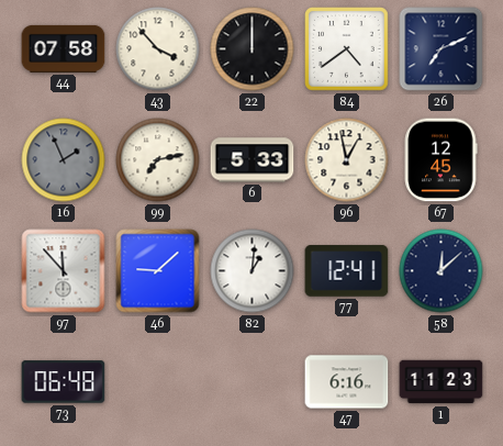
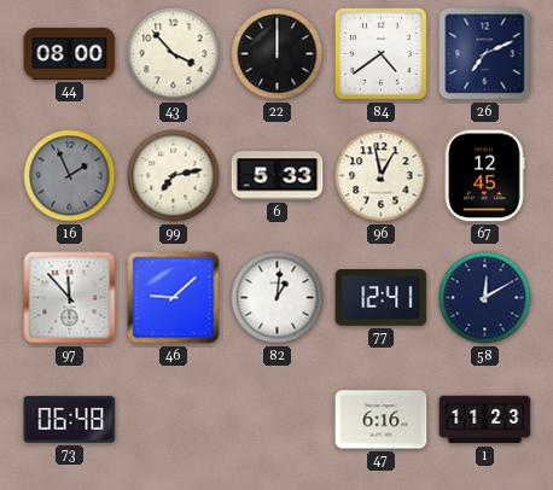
44: 07:58 -> 08:00
58: 12:08 -> 12:10
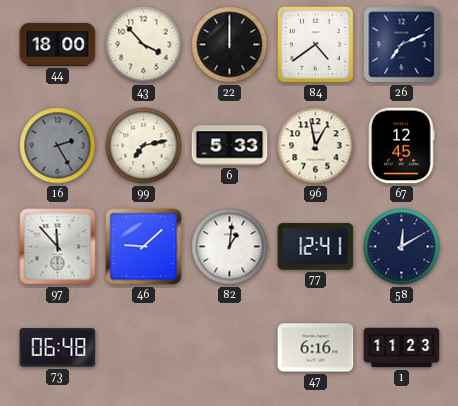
44: 08:00 -> 18:00
16: 1:56 -> 2:25
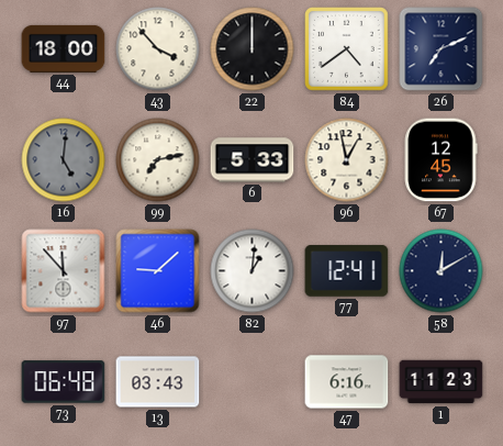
16: 2:25 -> 5:01
13: none -> 03:43
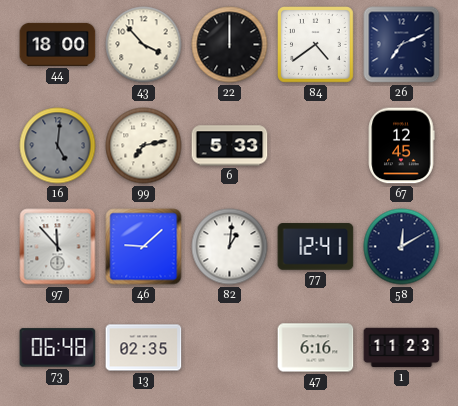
96: 12:58 -> none
13: 03:43 -> 02:35
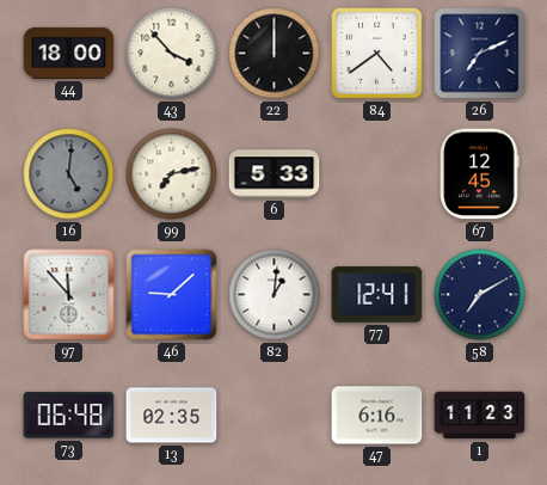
58: 12:10 -> 7:10
